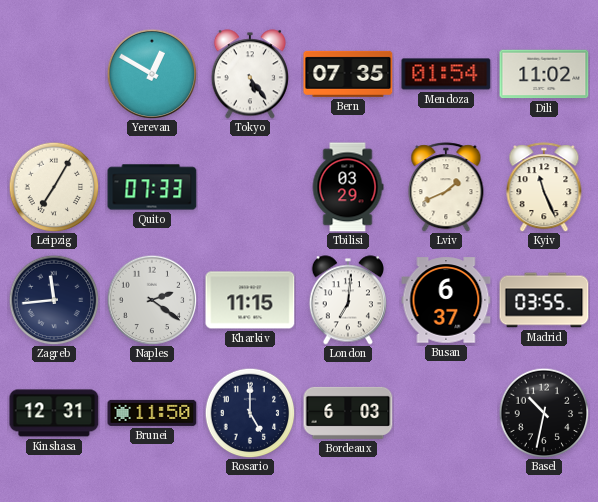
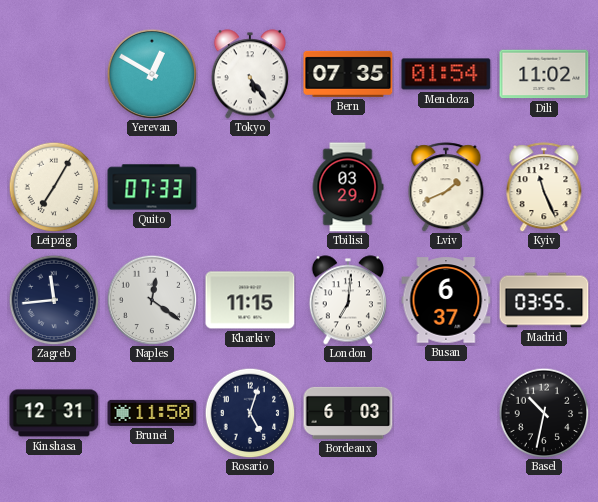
Naples: 2:21 -> 12:21
Rosario: 5:00 -> 5:03
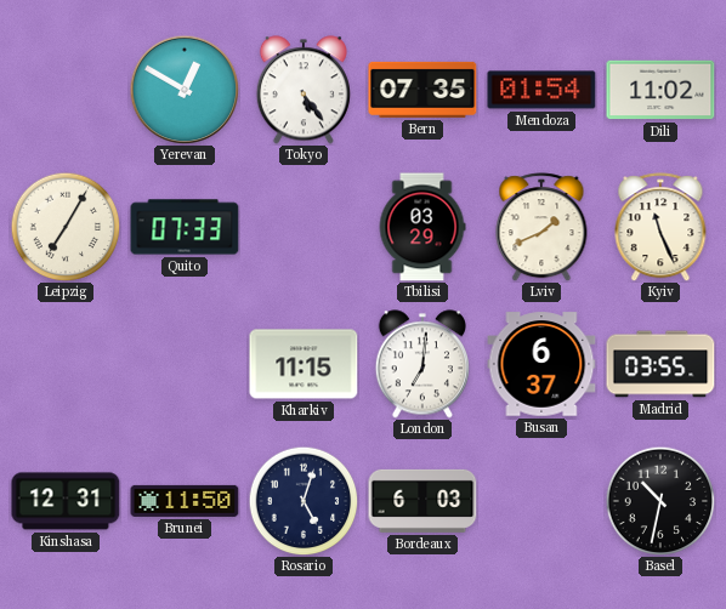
Zagreb: 11:44 -> none
Naples: 12:21 -> none
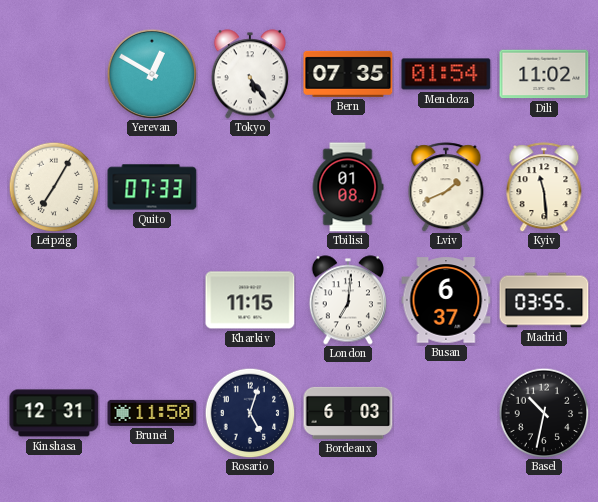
Tbilisi: 03:29 -> 01:08
Kyiv: 11:26 -> 11:29
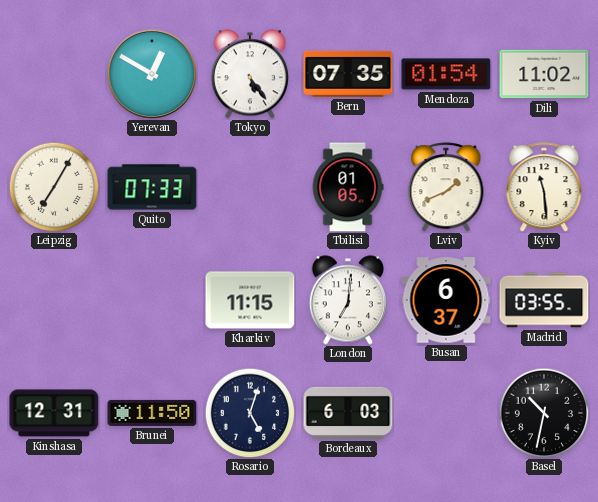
Tbilisi: 01:08 -> 01:05
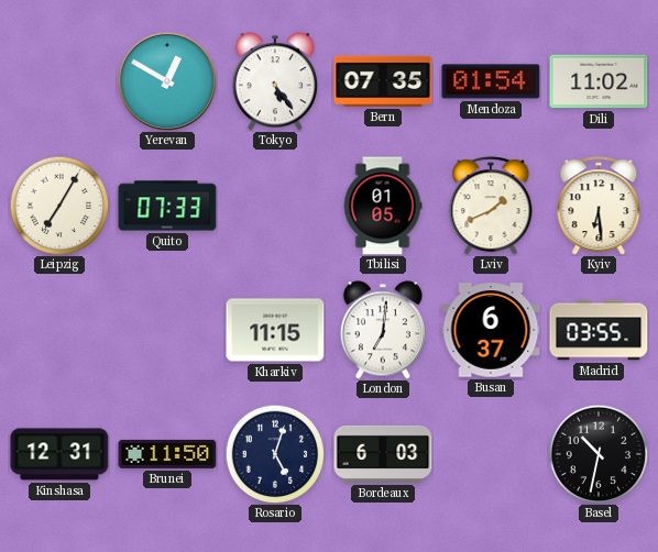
Kyiv: 11:29 -> 6:29
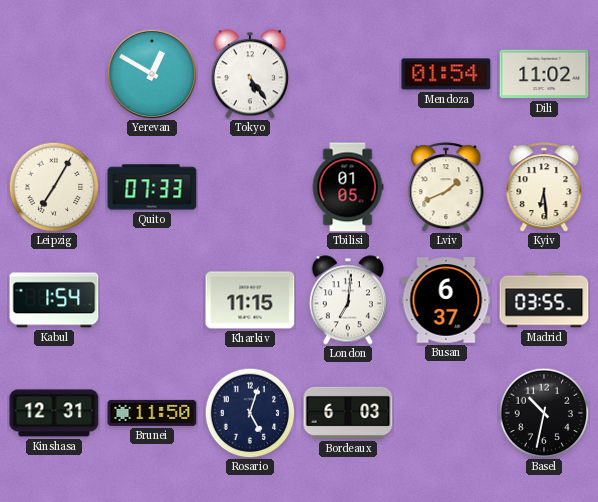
Bern: 07:35 -> none
Kabul: none -> 1:54
